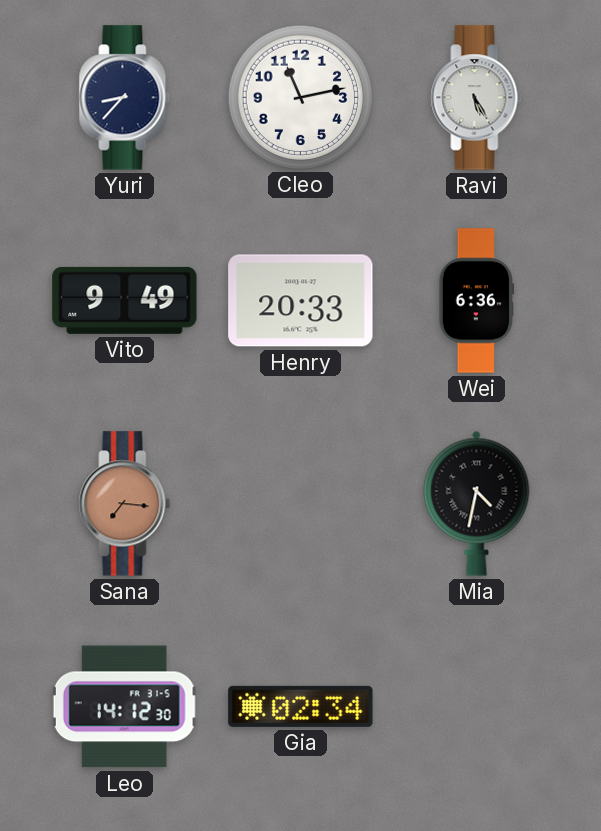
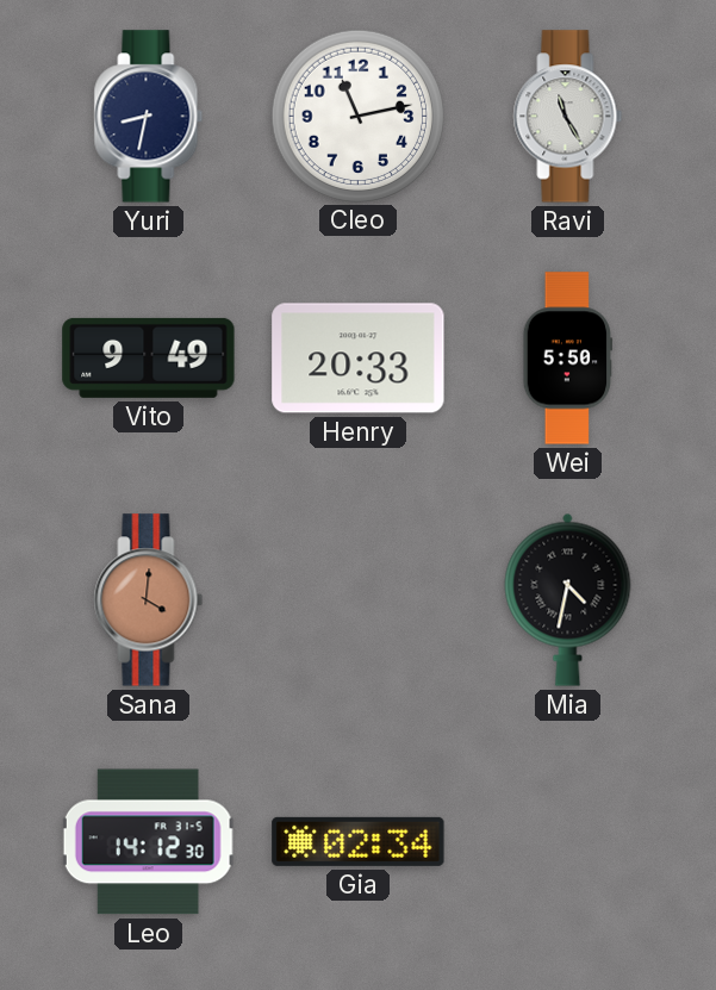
Yuri: 8:37 -> 8:32
Ravi: 5:25 -> 11:25
Wei: 6:36 -> 5:50
Sana: 7:16 -> 4:01
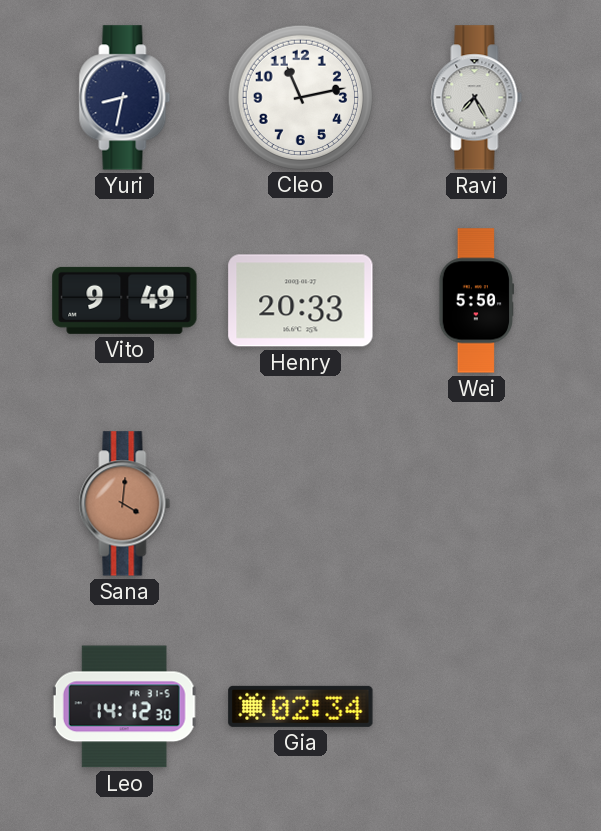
Ravi: 11:25 -> 7:25
Mia: 4:32 -> none
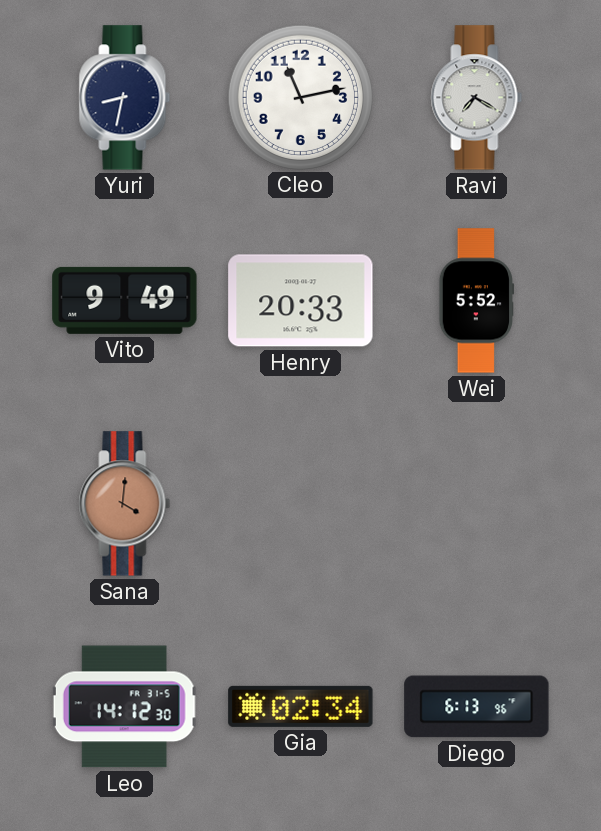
Ravi: 7:25 -> 7:20
Wei: 5:50 -> 5:52
Diego: none -> 6:13
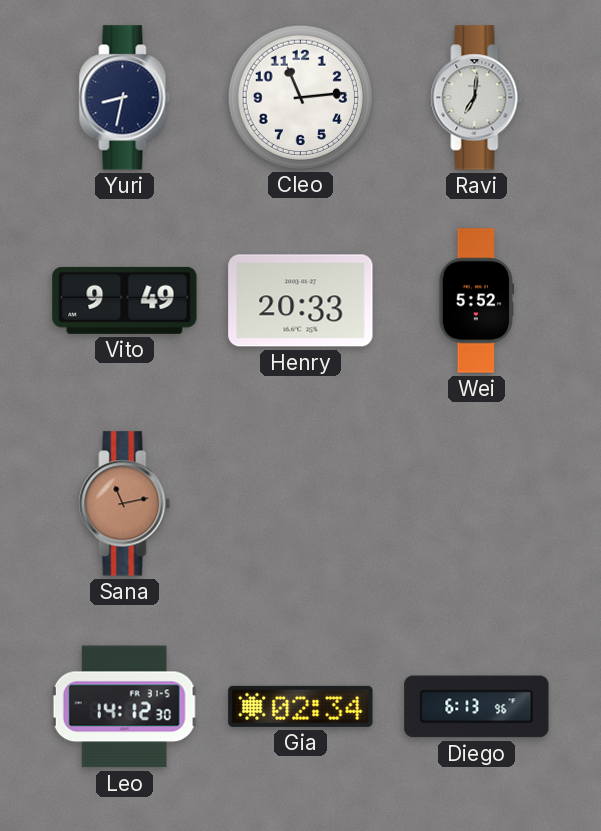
Cleo: 11:13 -> 11:14
Ravi: 7:20 -> 7:01
Sana: 4:01 -> 11:13
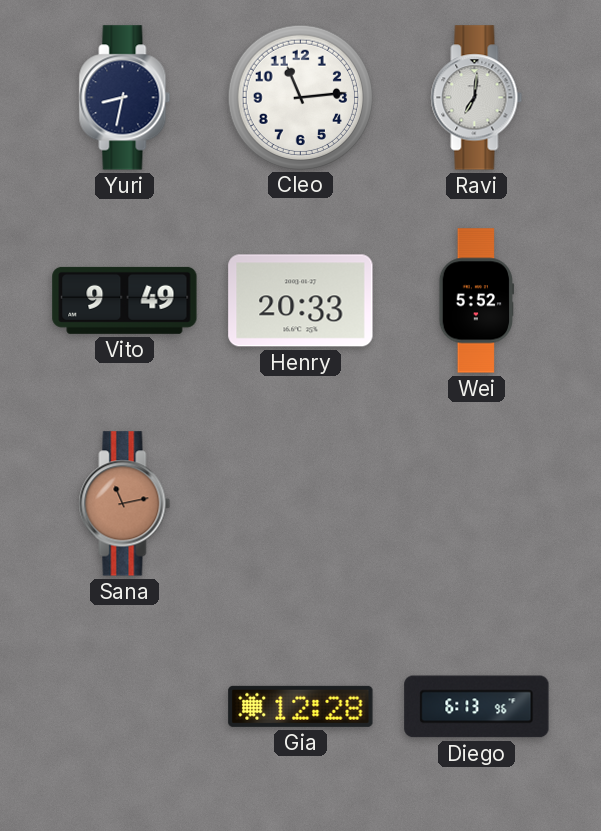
Leo: 14:12 -> none
Gia: 02:34 -> 12:28
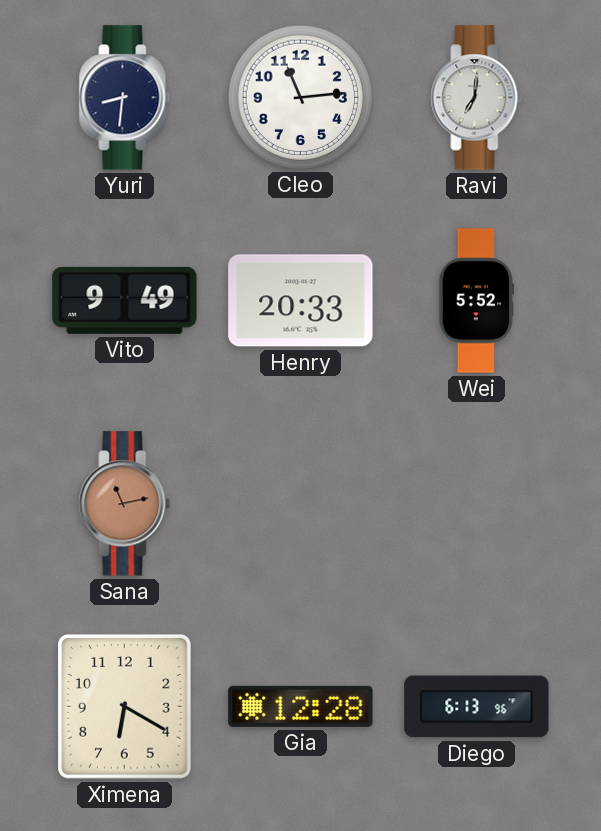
Yuri: 8:32 -> 8:31
Ximena: none -> 6:20
